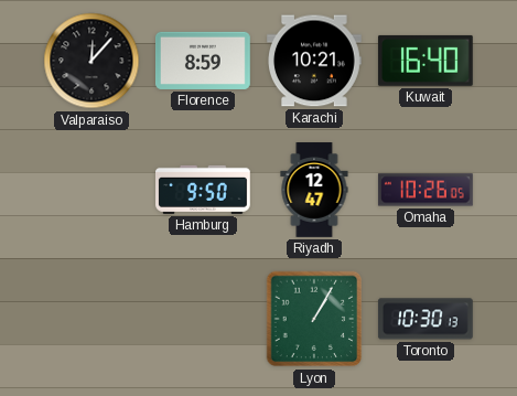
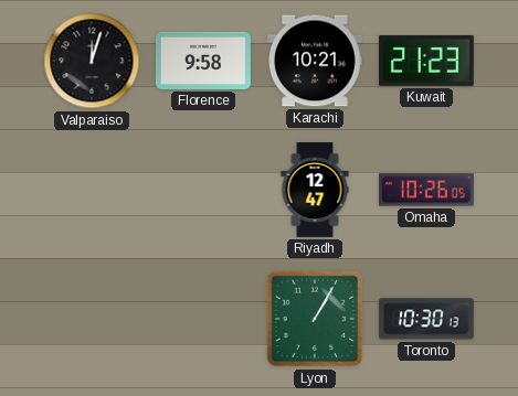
Valparaiso: 12:07 -> 12:03
Florence: 8:59 -> 9:58
Kuwait: 16:40 -> 21:23
Hamburg: 9:50 -> none
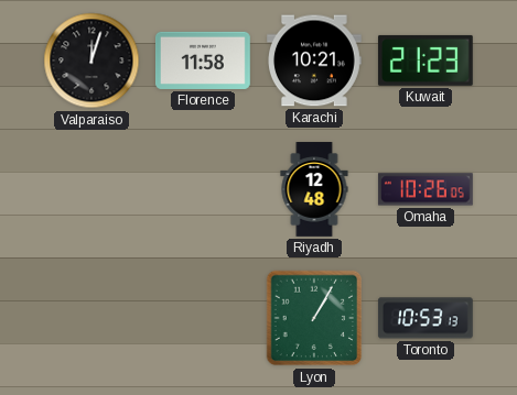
Florence: 9:58 -> 11:58
Riyadh: 12:47 -> 12:48
Toronto: 10:30 -> 10:53
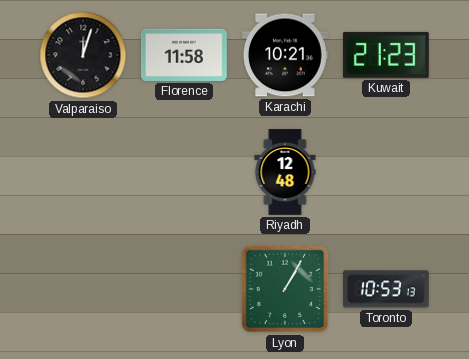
Omaha: 10:26 -> none
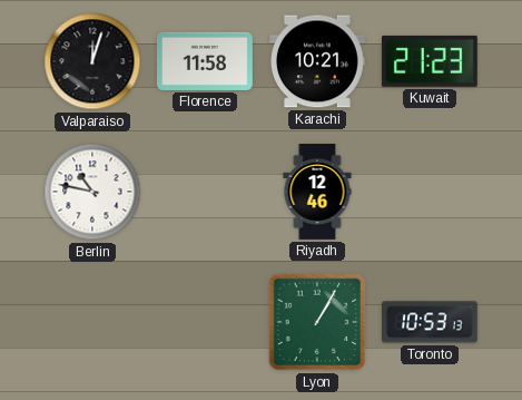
Berlin: none -> 10:47
Riyadh: 12:48 -> 12:46
